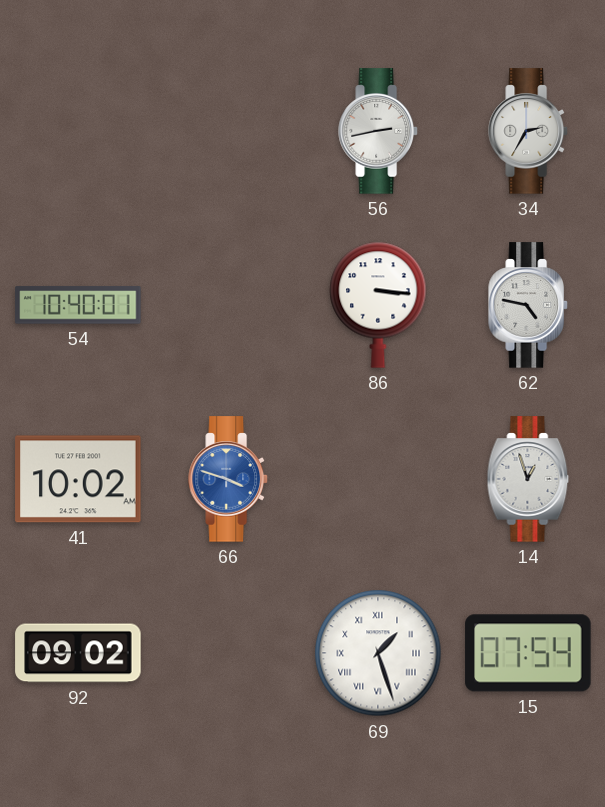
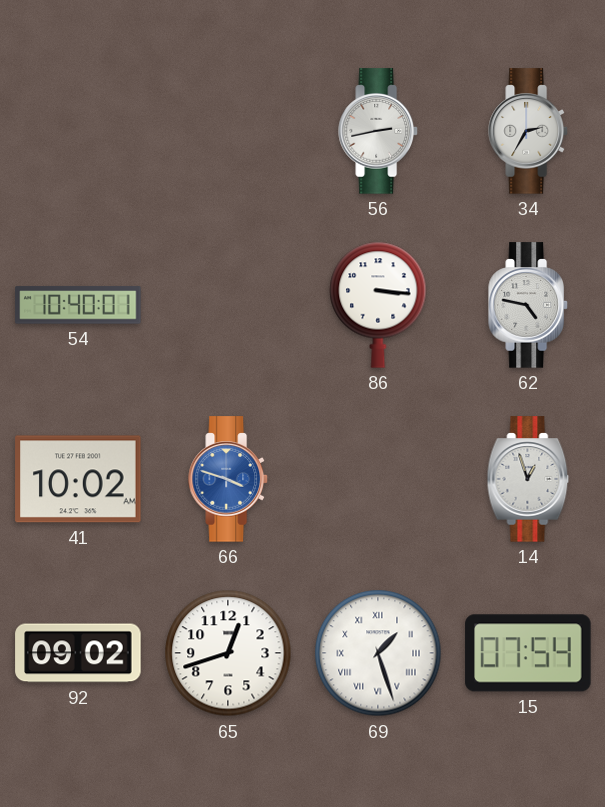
65: none -> 12:42
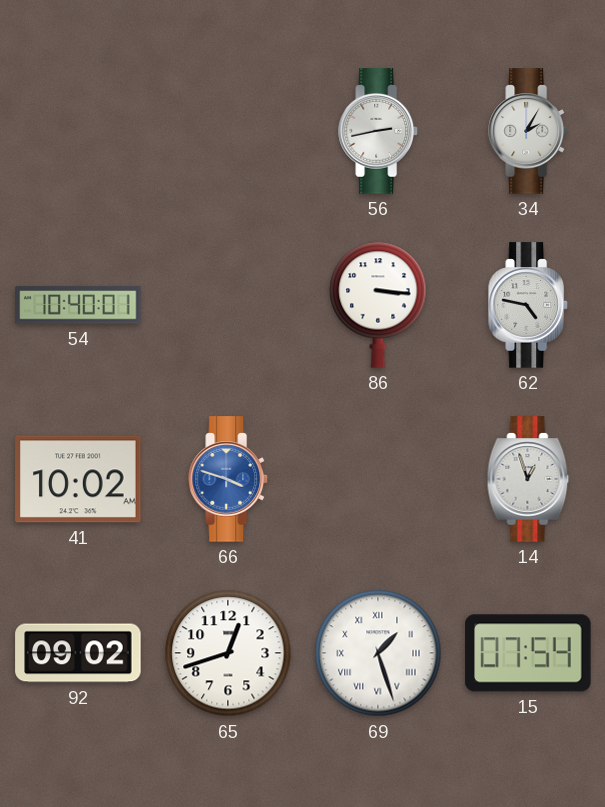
34: 2:35 -> 2:05
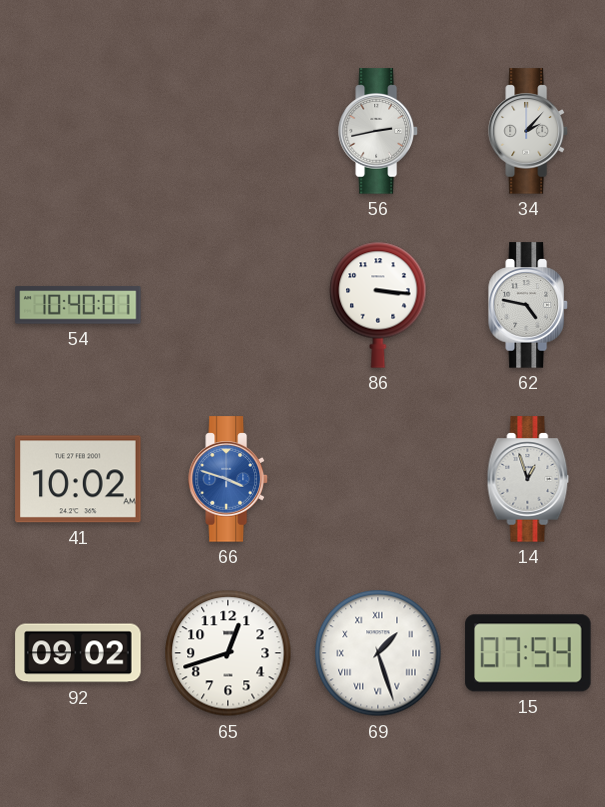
34: 2:05 -> 2:07
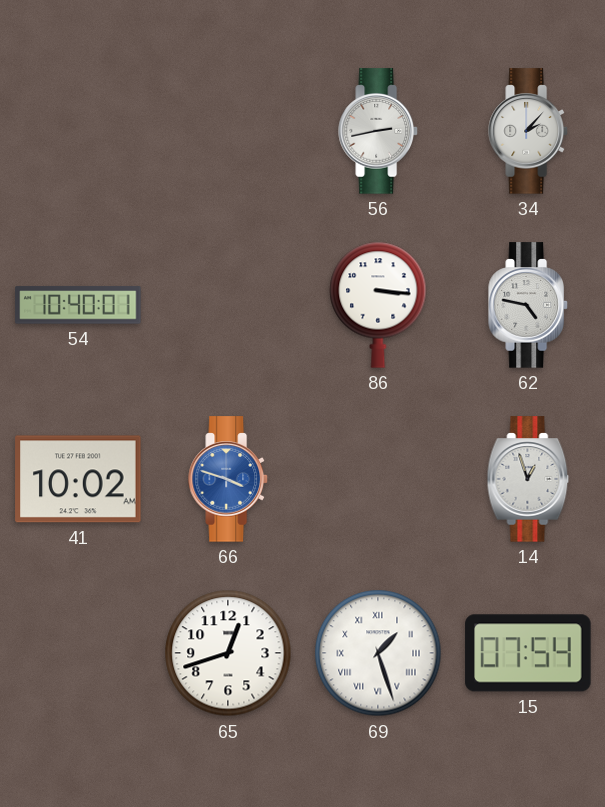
92: 09:02 -> none
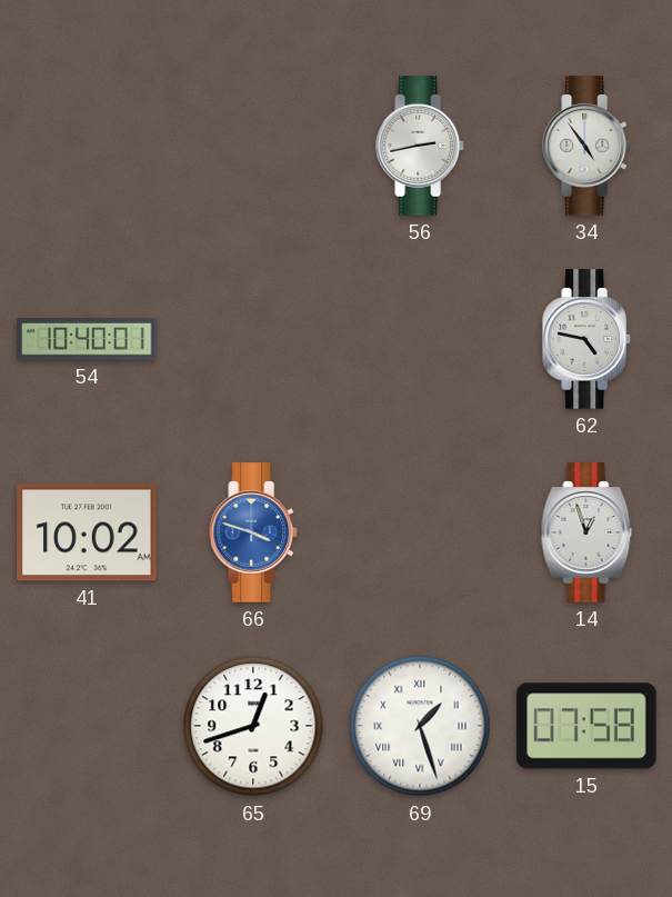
34: 2:07 -> 4:54
86: 3:16 -> none
15: 07:54 -> 07:58
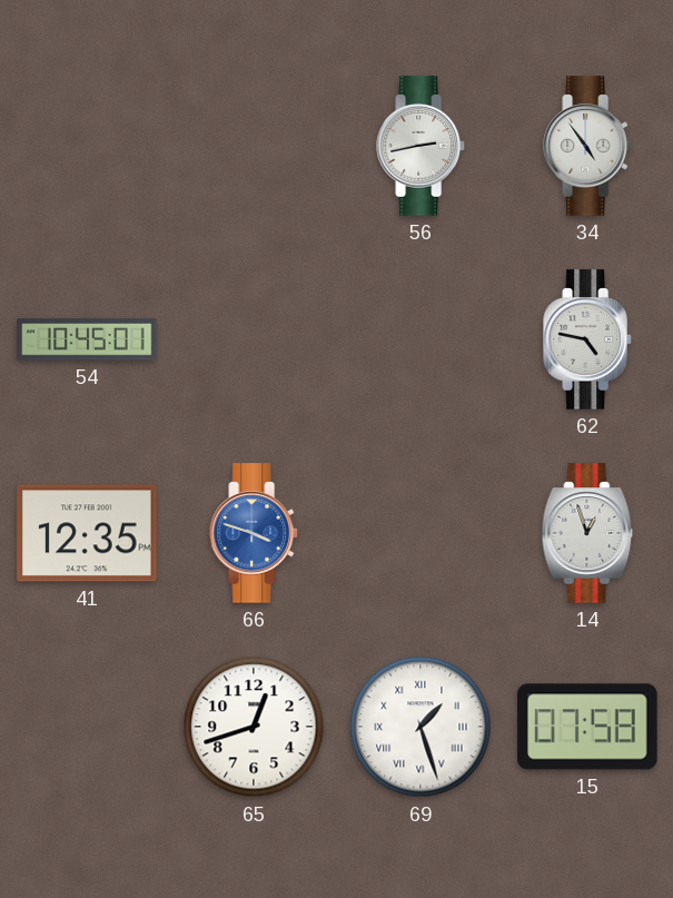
54: 10:40 -> 10:45
41: 10:02 -> 12:35
